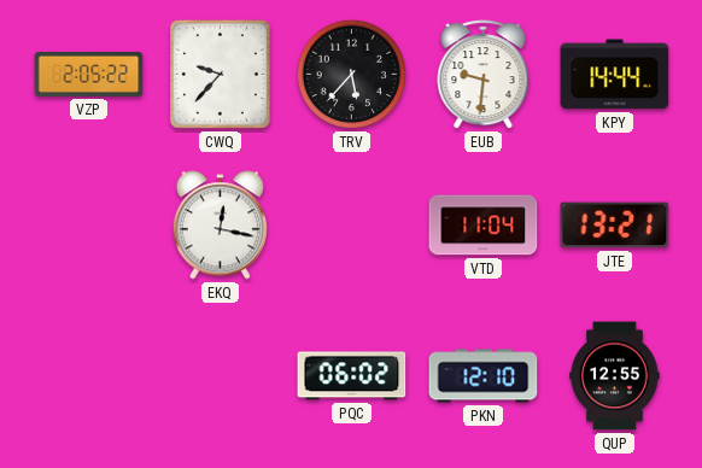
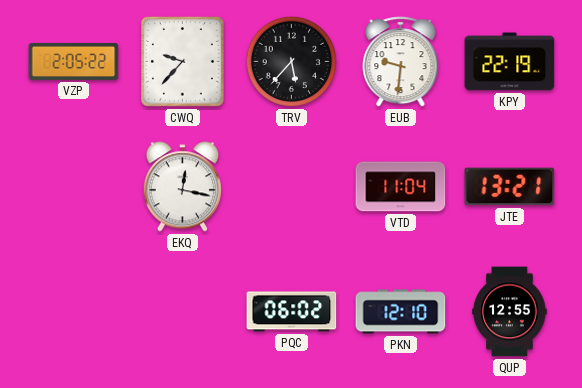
KPY: 14:44 -> 22:19
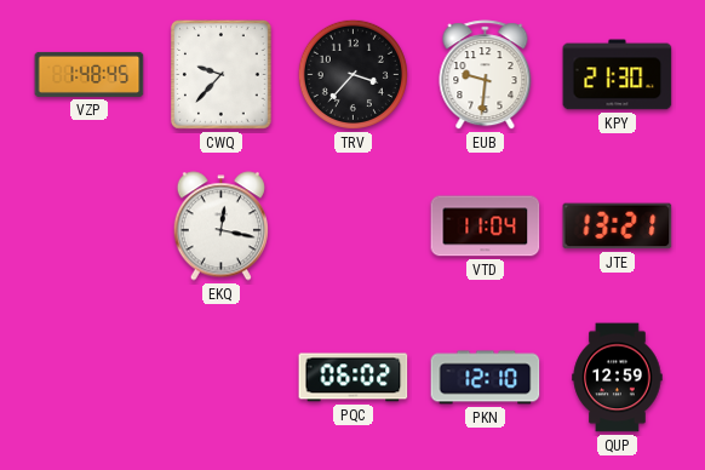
VZP: 2:05 -> 1:48
TRV: 5:37 -> 3:37
KPY: 22:19 -> 21:30
QUP: 12:55 -> 12:59
